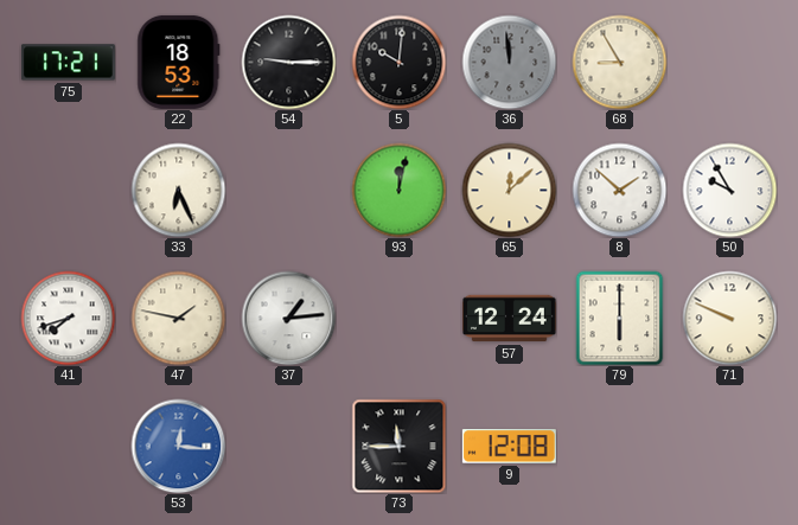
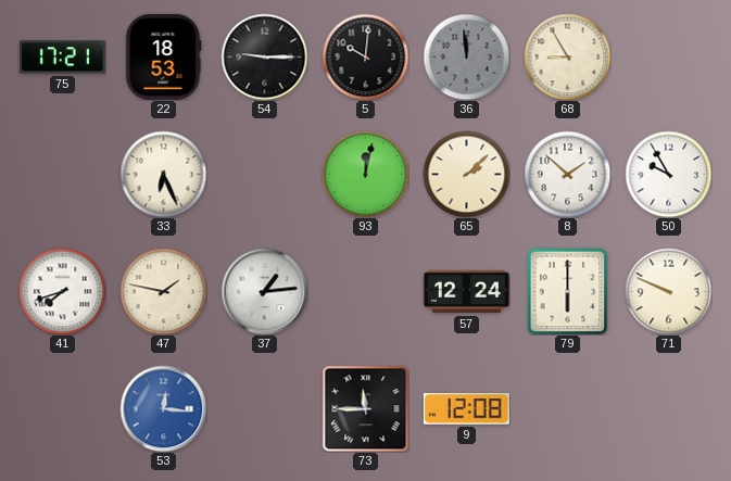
65: 12:08 -> 2:08
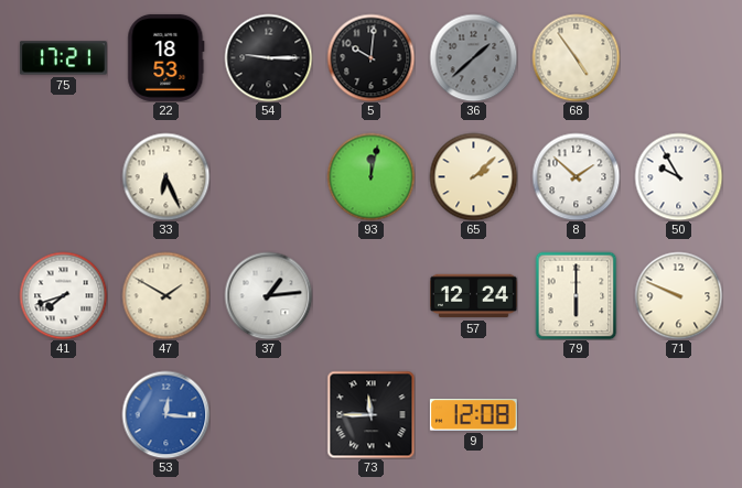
36: 11:59 -> 1:38
68: 8:55 -> 4:54
47: 1:47 -> 1:50
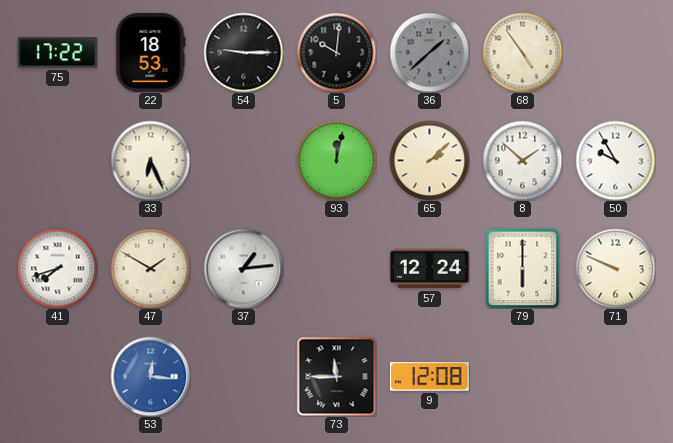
75: 17:21 -> 17:22
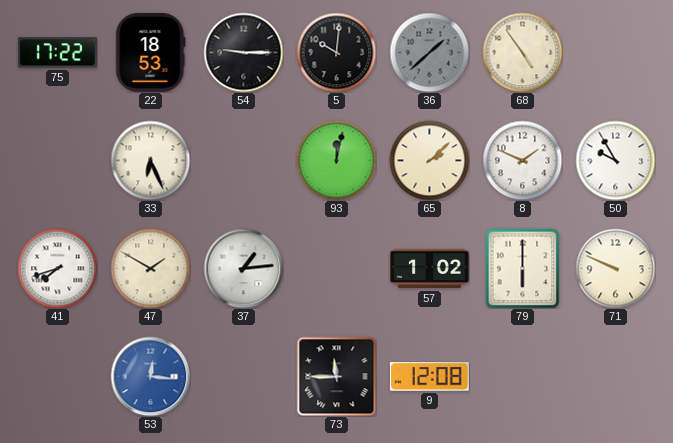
8: 1:52 -> 1:49
57: 12:24 -> 1:02
